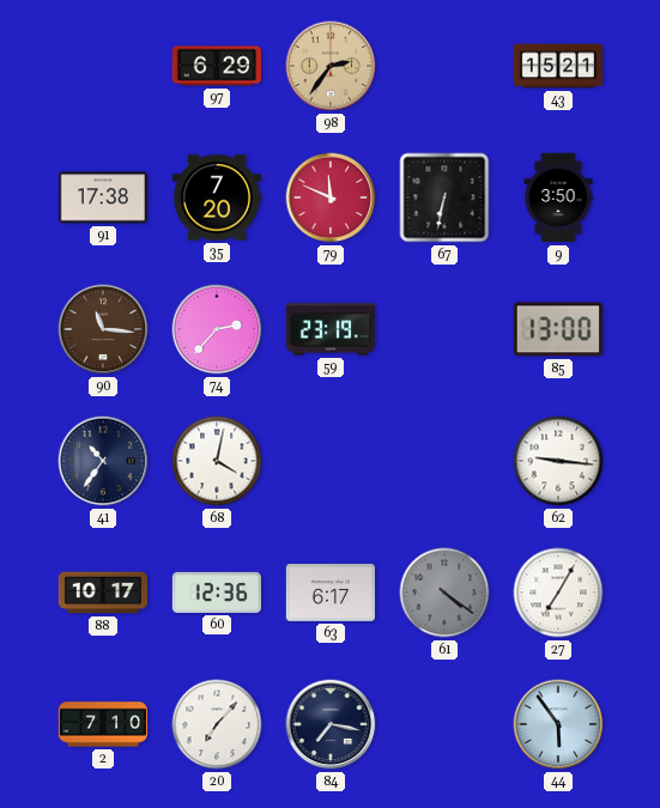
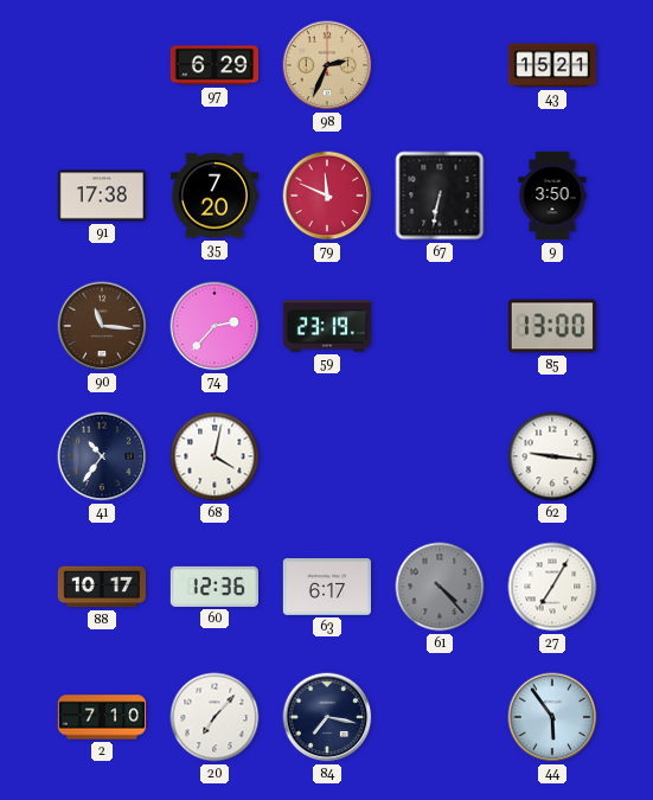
98: 2:36 -> 2:34
61: 4:21 -> 4:23
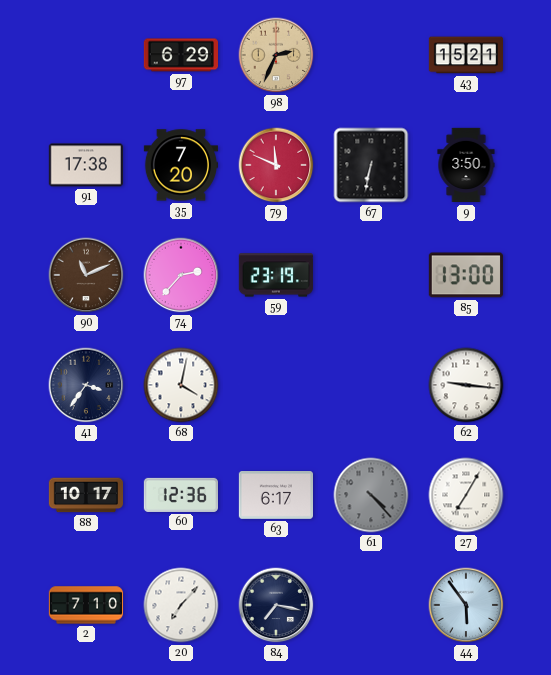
90: 11:16 -> 11:11
41: 10:36 -> 3:36
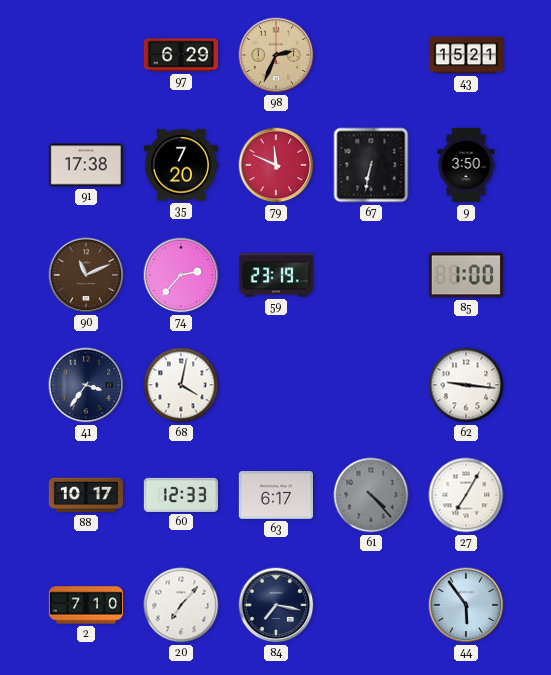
85: 13:00 -> 1:00
60: 12:36 -> 12:33
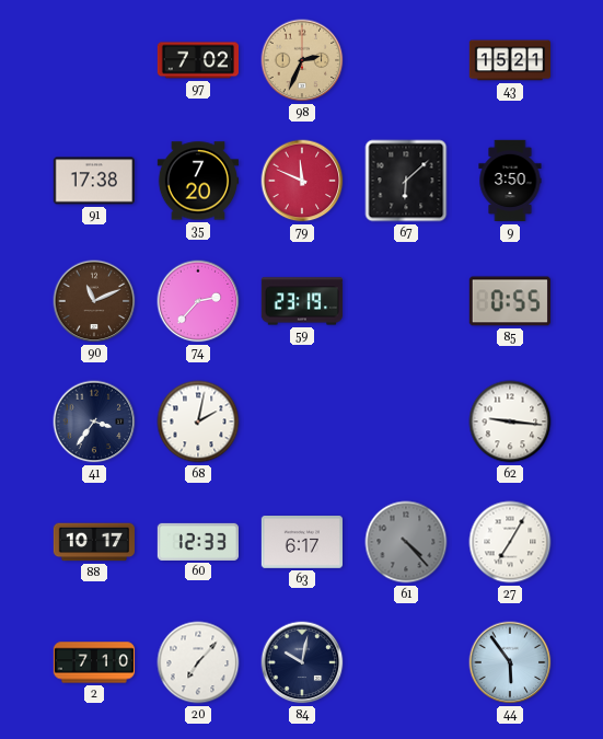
97: 6:29 -> 7:02
67: 6:32 -> 6:08
85: 1:00 -> 0:55
68: 4:02 -> 2:02
84: 7:17 -> 10:02
